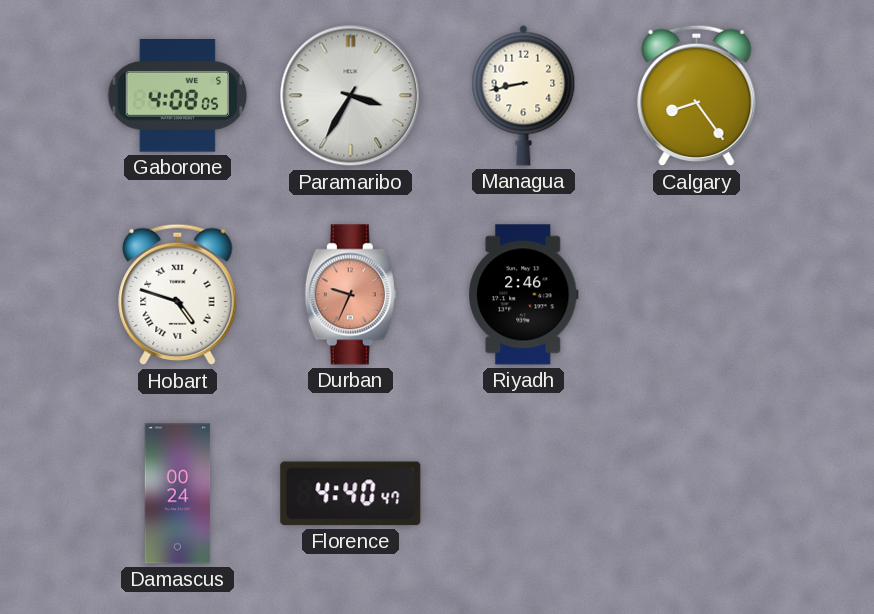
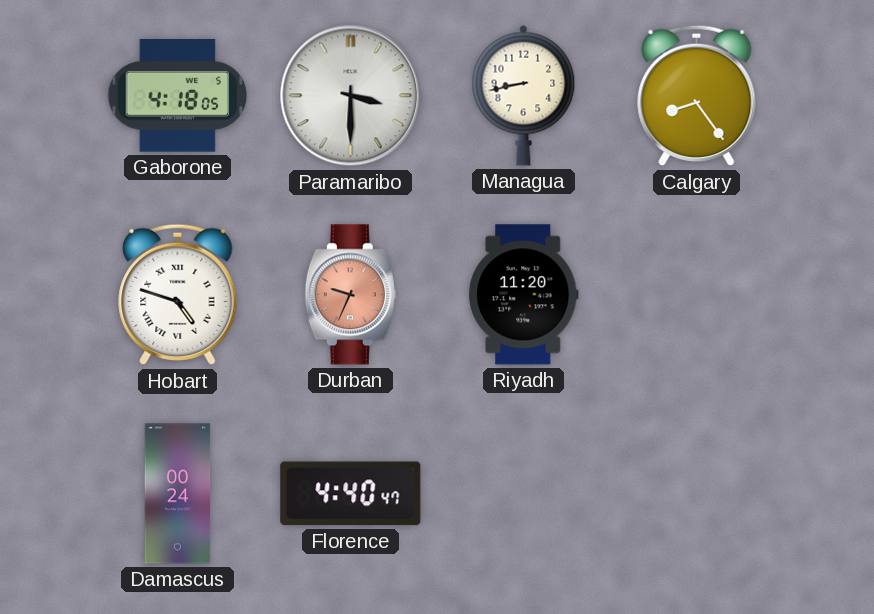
Gaborone: 4:08 -> 4:18
Paramaribo: 3:35 -> 3:30
Riyadh: 2:46 -> 11:20
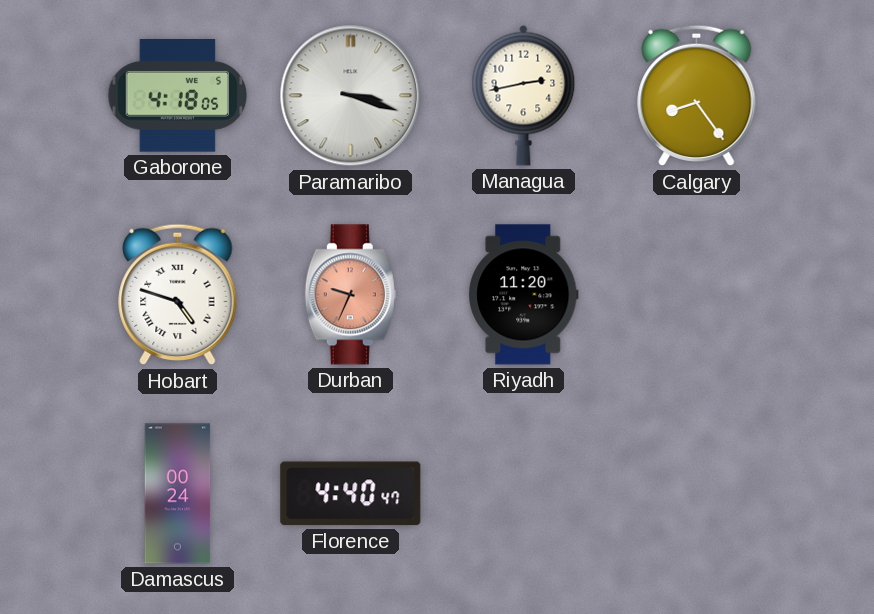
Paramaribo: 3:30 -> 3:18
Managua: 8:43 -> 2:43
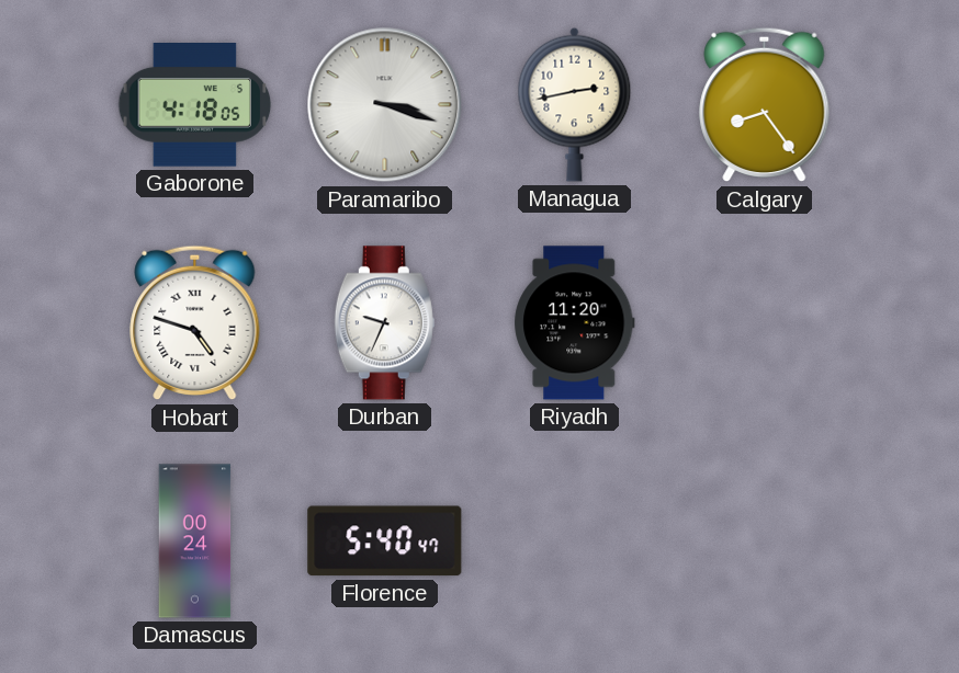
Durban dial: salmon -> white
Florence: 4:40 -> 5:40
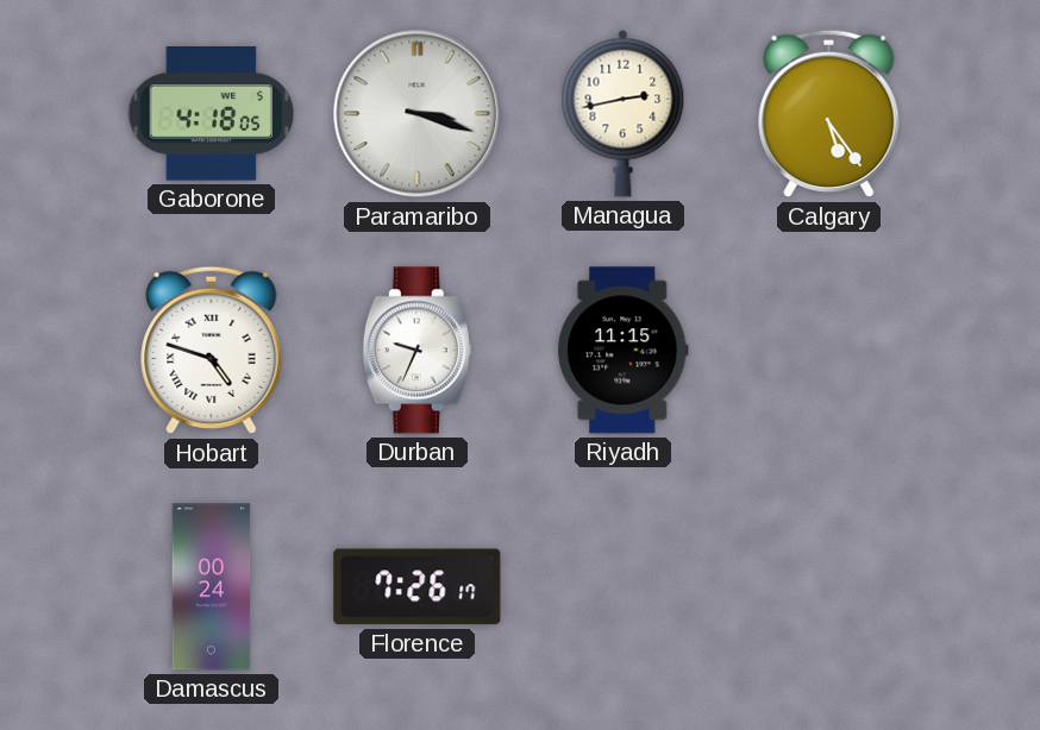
Calgary: 8:24 -> 5:24
Riyadh: 11:20 -> 11:15
Florence: 5:40 -> 7:26
